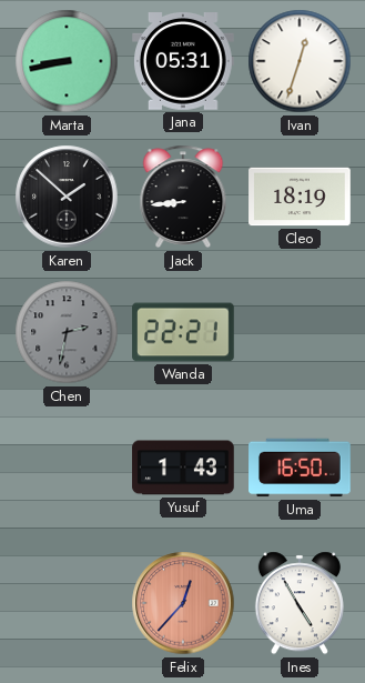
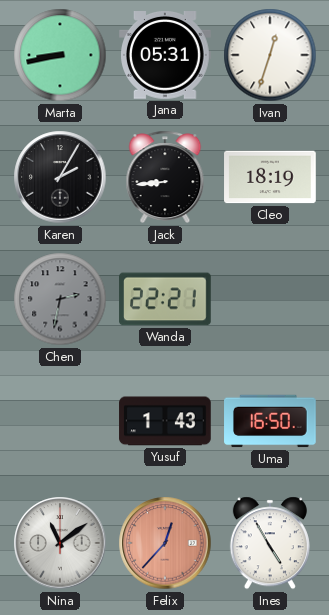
Karen: 1:52 -> 2:05
Nina: none -> 11:09
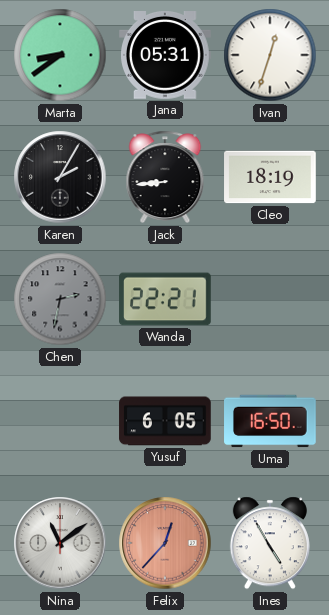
Marta: 8:43 -> 8:39
Yusuf: 1:43 -> 6:05
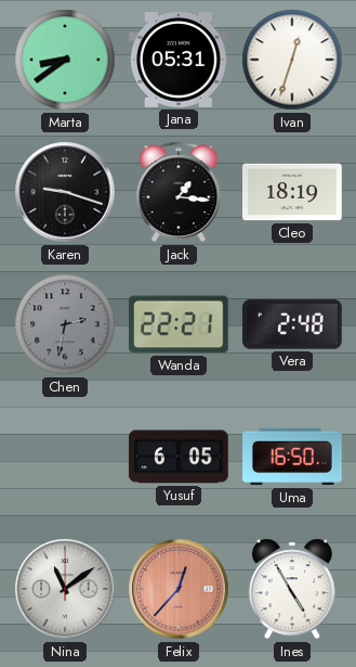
Karen: 2:05 -> 9:18
Jack: 8:44 -> 1:16
Vera: none -> 2:48
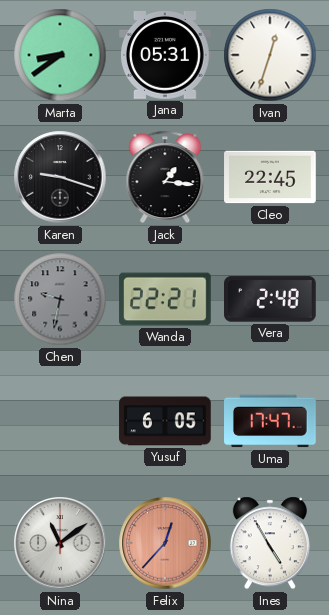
Cleo: 18:19 -> 22:45
Chen: 2:32 -> 9:32
Uma: 16:50 -> 17:47
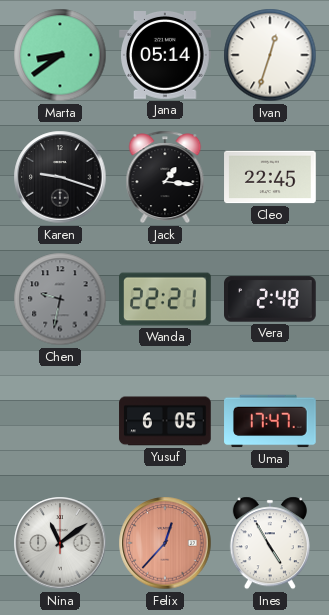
Jana: 05:31 -> 05:14
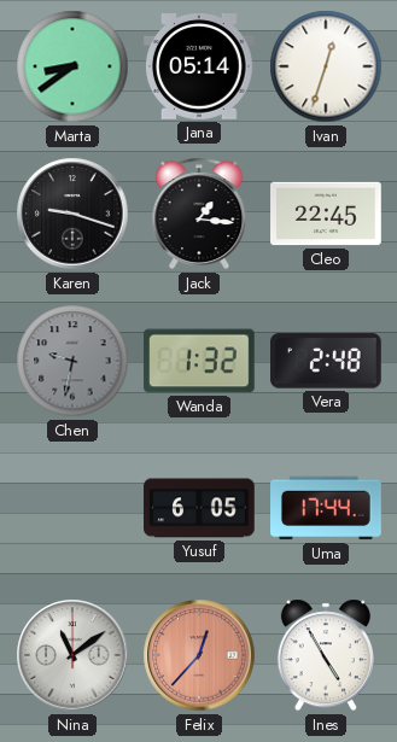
Wanda: 22:21 -> 1:32
Uma: 17:47 -> 17:44
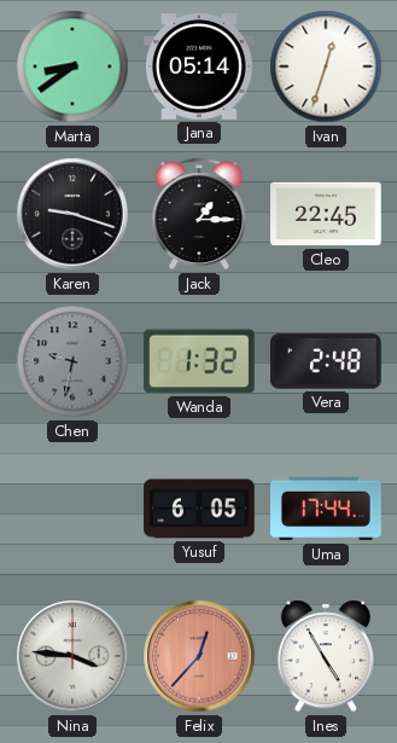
Jack: 1:16 -> 1:15
Nina: 11:09 -> 3:46
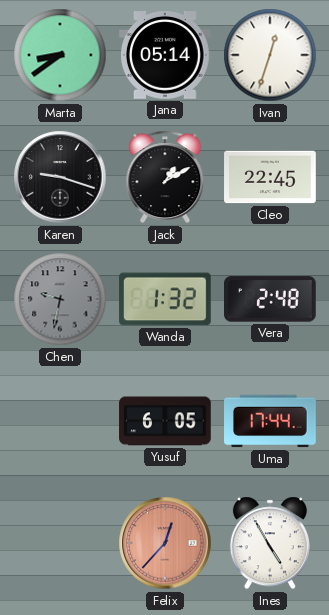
Jack: 1:15 -> 1:10
Nina: 3:46 -> none
